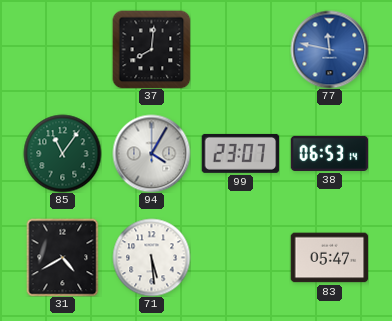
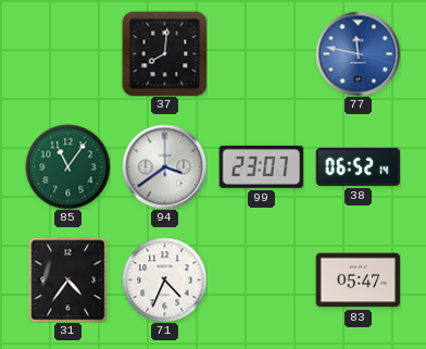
94: 4:05 -> 3:39
38: 06:53 -> 06:52
31: 4:40 -> 4:36
71: 5:29 -> 4:34
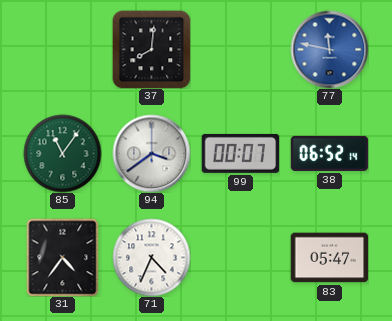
99: 23:07 -> 00:07
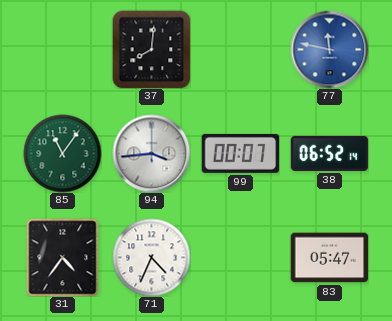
94: 3:39 -> 3:44
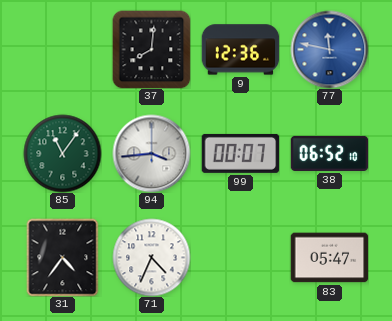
9: none -> 12:36
38: 06:52:14 -> 06:52:10
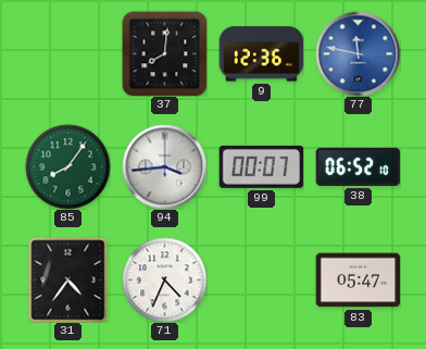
85: 11:06 -> 8:06
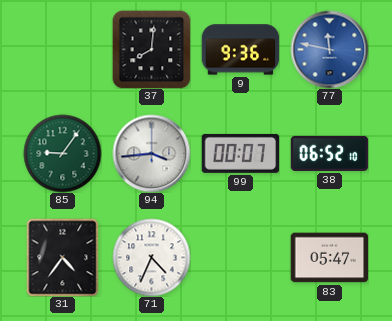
9: 12:36 -> 9:36
85: 8:06 -> 9:06
